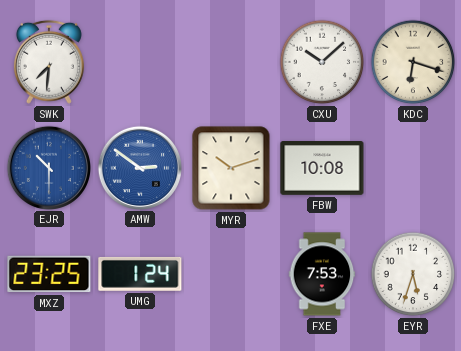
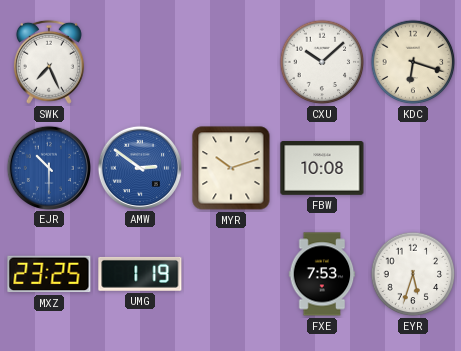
SWK: 7:31 -> 7:26
UMG: 1:24 -> 1:19
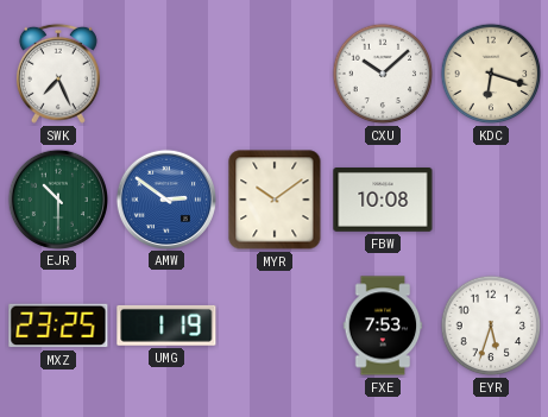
EJR dial: blue -> green
MYR: 10:12 -> 10:09
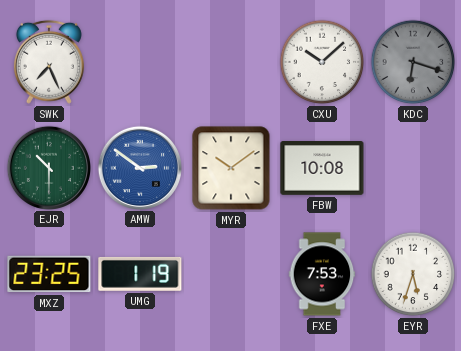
KDC dial: cream -> grey
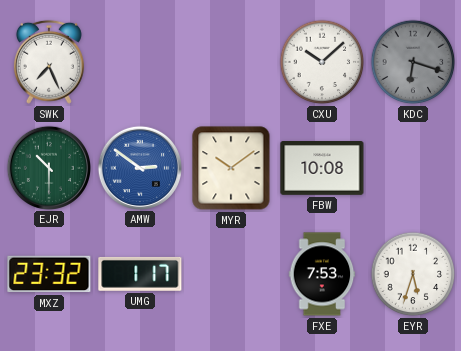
MXZ: 23:25 -> 23:32
UMG: 1:19 -> 1:17
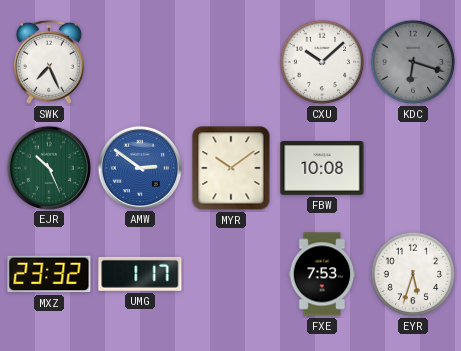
EJR: 10:30 -> 10:26
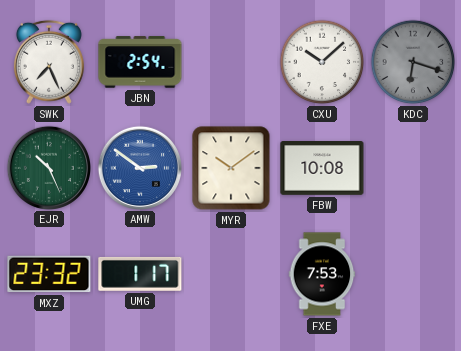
JBN: none -> 2:54
EYR: 5:33 -> none
